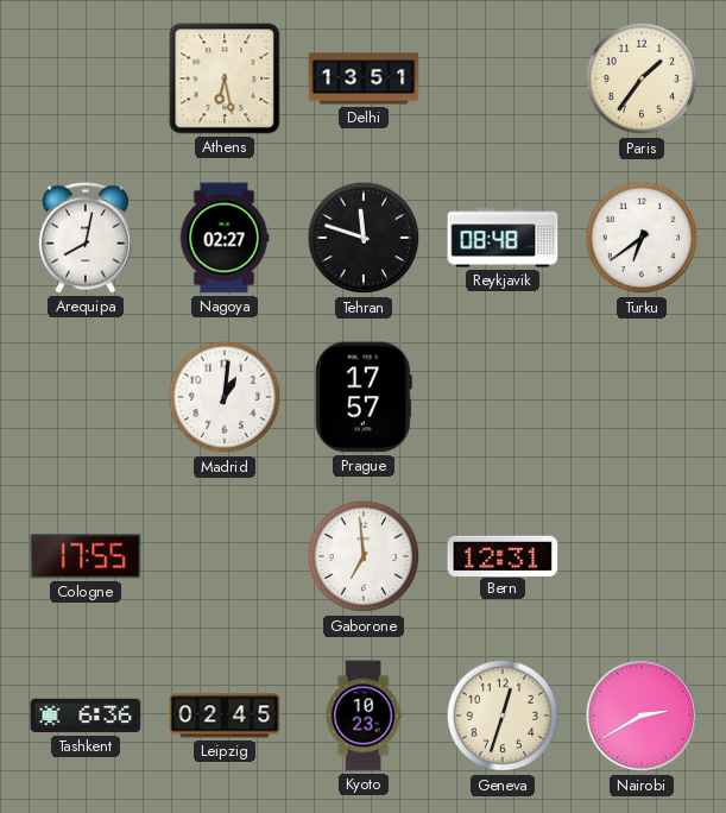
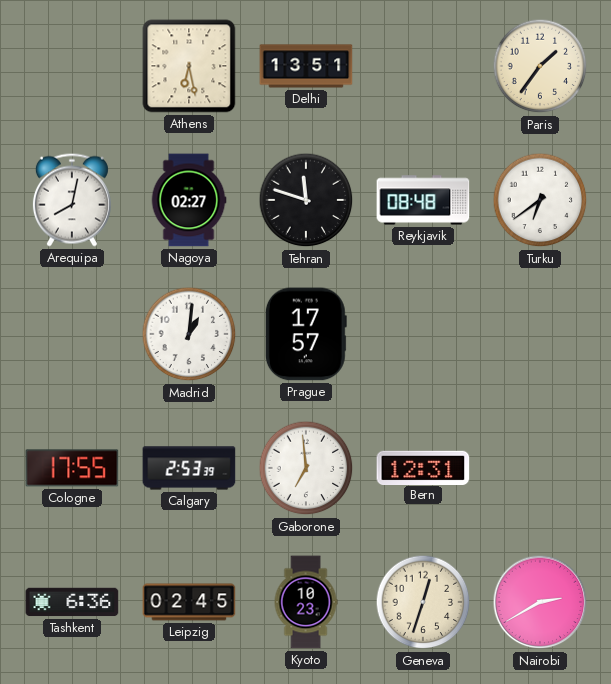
Calgary: none -> 2:53
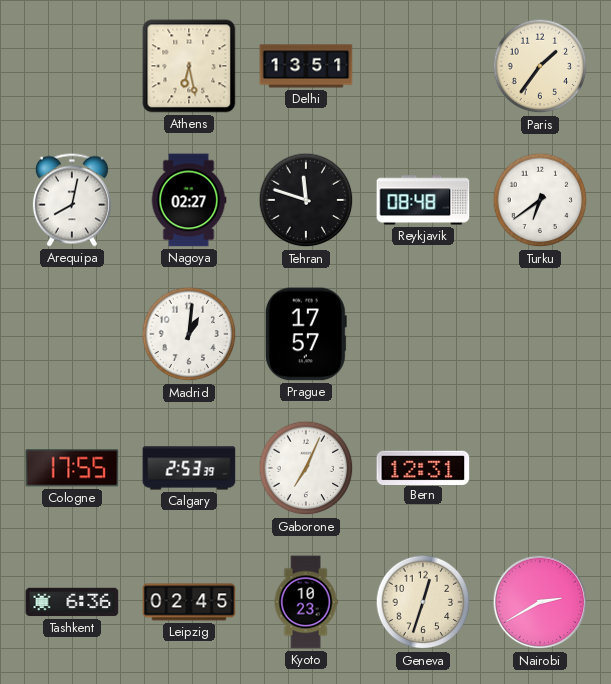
Gaborone: 6:59 -> 7:04
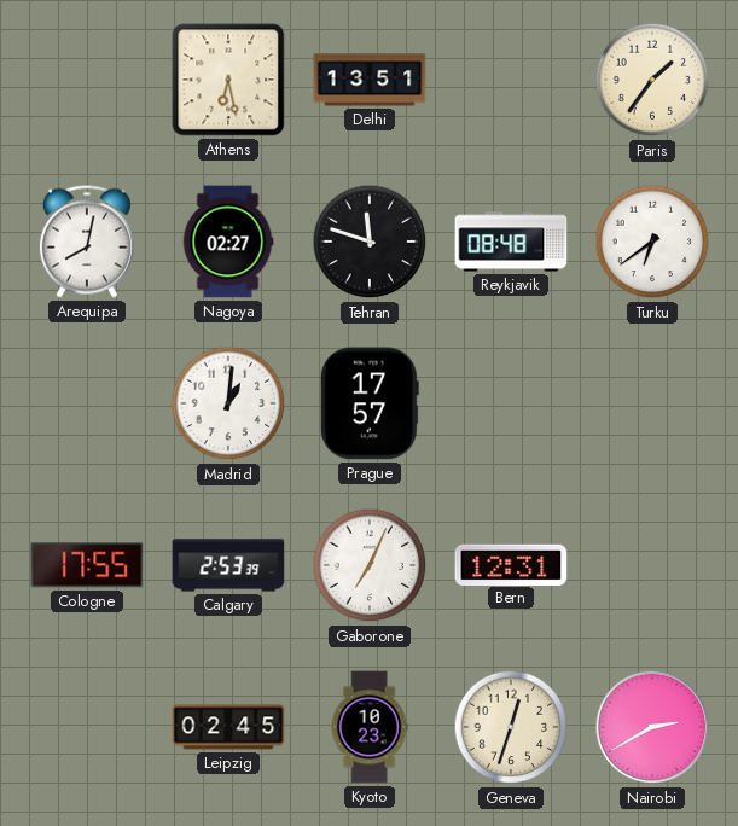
Tashkent: 6:36 -> none
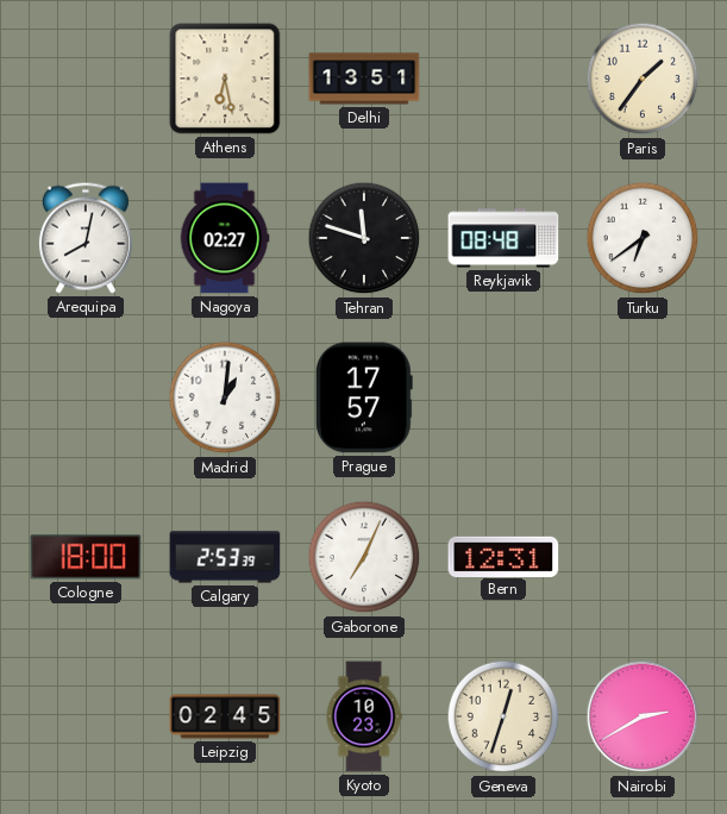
Cologne: 17:55 -> 18:00
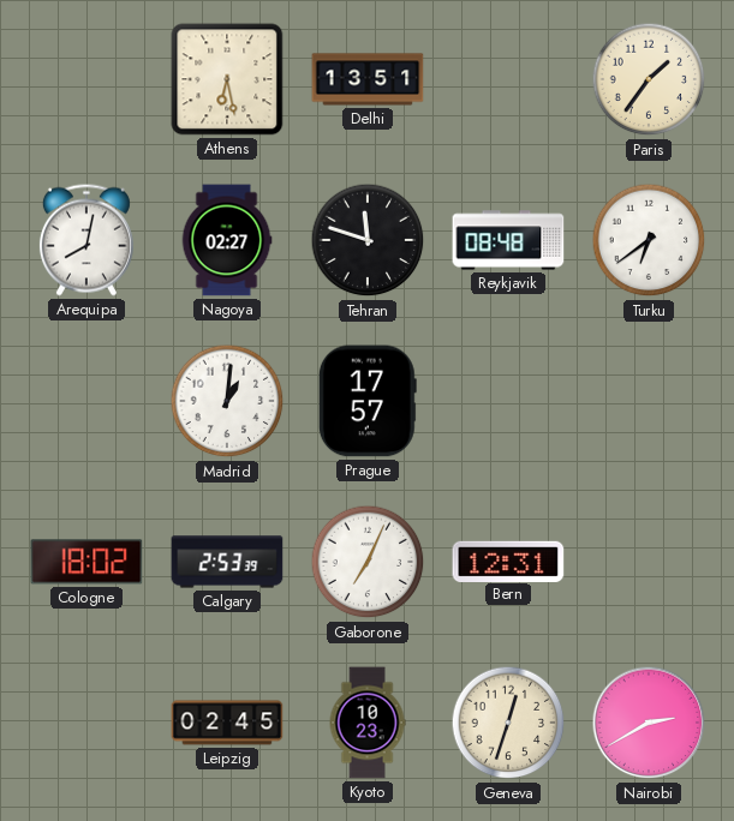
Cologne: 18:00 -> 18:02
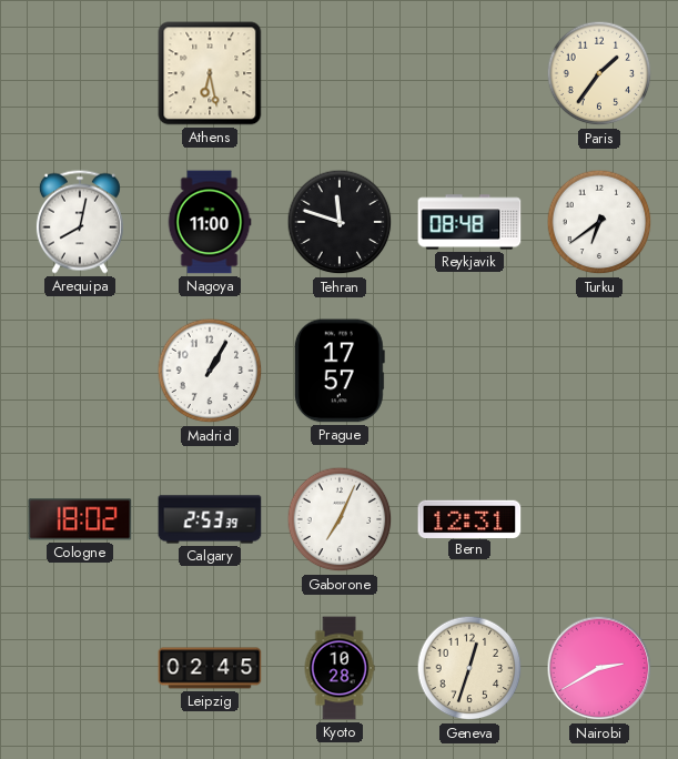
Delhi: 13:51 -> none
Nagoya: 02:27 -> 11:00
Madrid: 1:01 -> 1:05
Kyoto: 10:23 -> 10:28
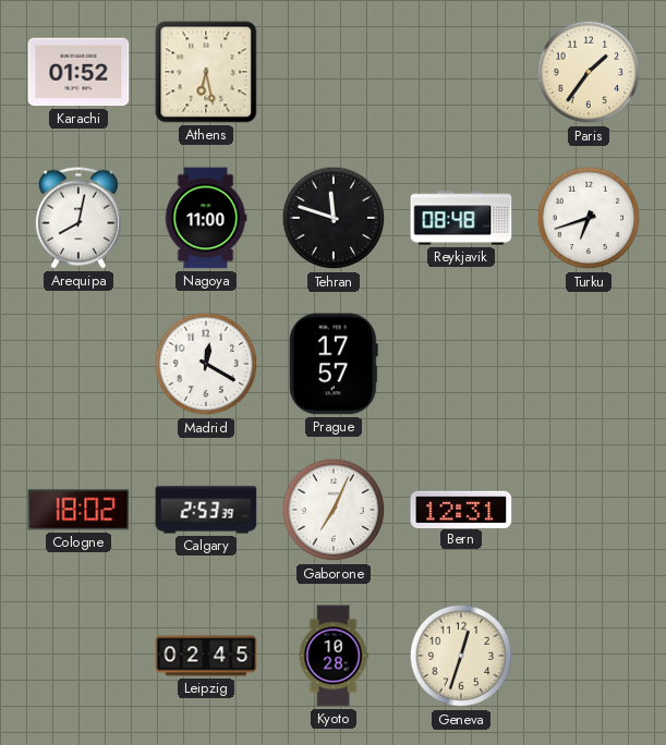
Karachi: none -> 01:52
Turku: 6:39 -> 6:42
Madrid: 1:05 -> 12:20
Nairobi: 2:40 -> none
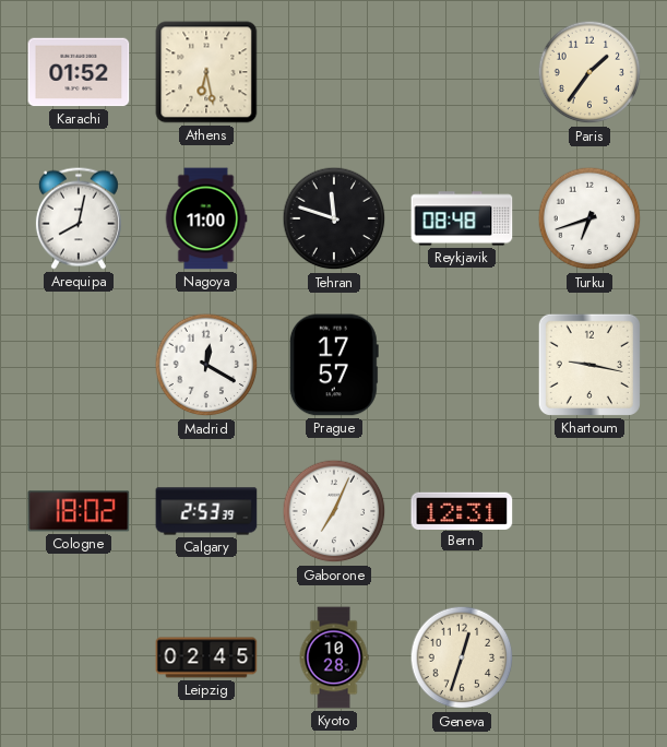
Khartoum: none -> 9:17
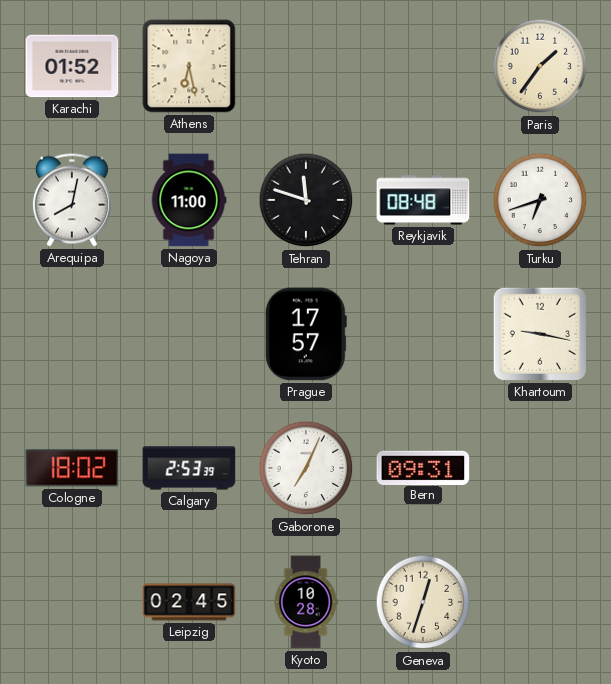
Madrid: 12:20 -> none
Bern: 12:31 -> 09:31
